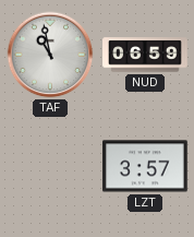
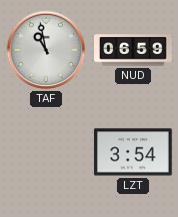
LZT: 3:57 -> 3:54
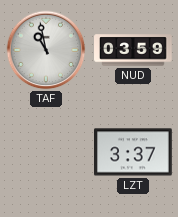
NUD: 06:59 -> 03:59
LZT: 3:54 -> 3:37
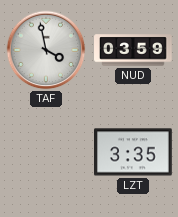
TAF: 10:58 -> 3:58
LZT: 3:37 -> 3:35
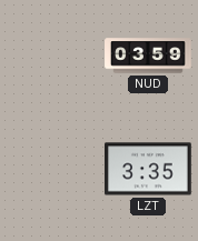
TAF: 3:58 -> none
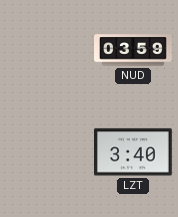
LZT: 3:35 -> 3:40
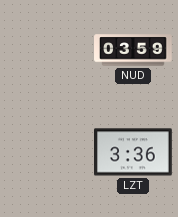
LZT: 3:40 -> 3:36
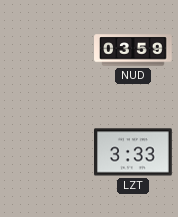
LZT: 3:36 -> 3:33
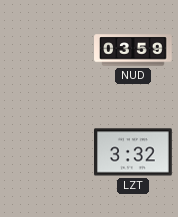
LZT: 3:33 -> 3:32
